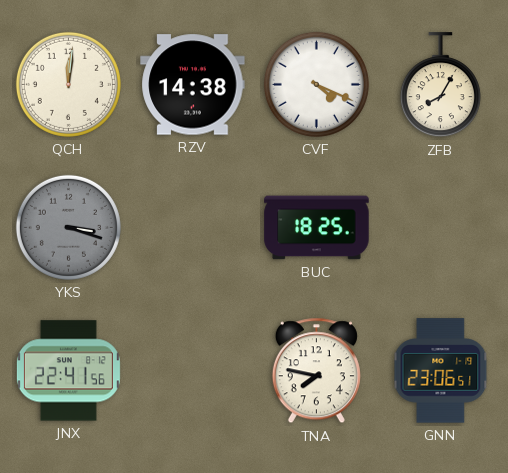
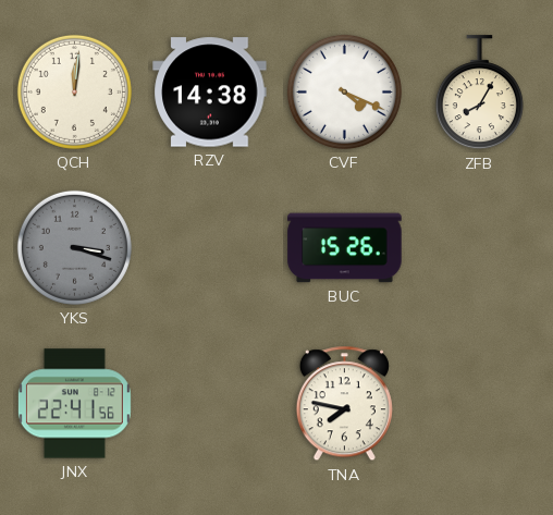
BUC: 18:25 -> 15:26
GNN: 23:06 -> none
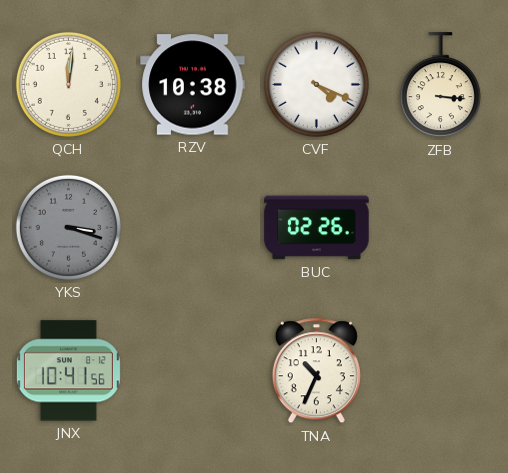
RZV: 14:38 -> 10:38
ZFB: 8:05 -> 3:16
BUC: 15:26 -> 02:26
JNX: 22:41 -> 10:41
TNA: 7:47 -> 10:34
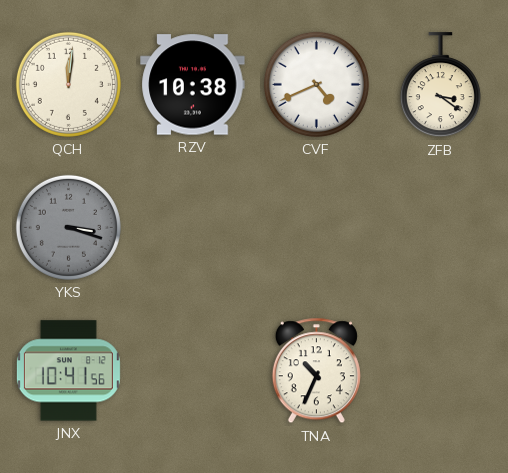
CVF: 4:19 -> 4:41
ZFB: 3:16 -> 3:21
BUC: 02:26 -> none
